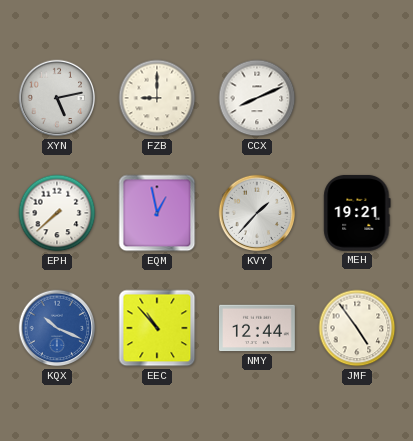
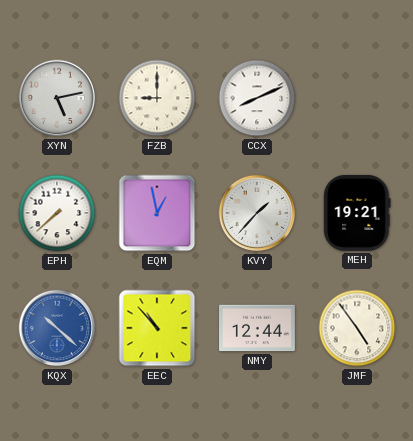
KQX: 10:19 -> 10:22
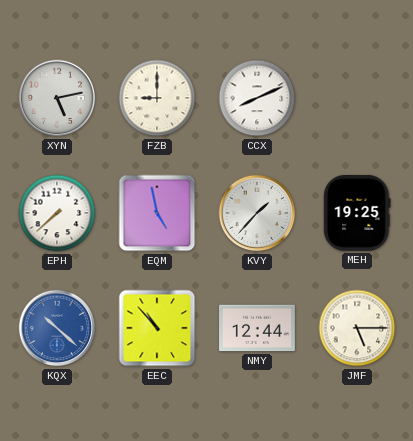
EQM: 12:58 -> 4:58
MEH: 19:21 -> 19:25
JMF: 4:54 -> 5:15
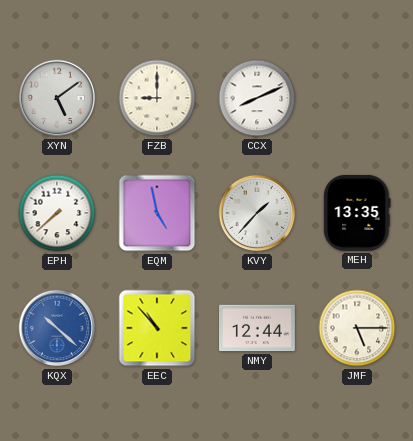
XYN: 5:13 -> 5:09
MEH: 19:25 -> 13:35
